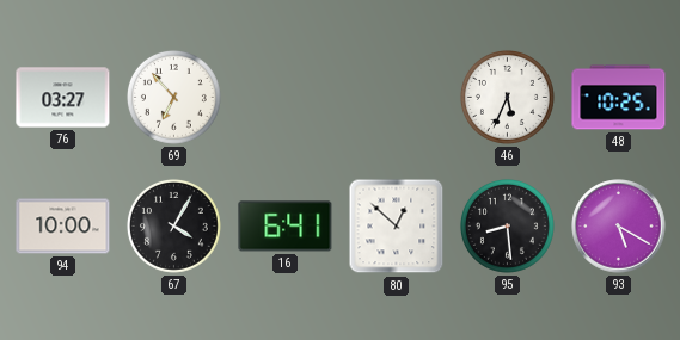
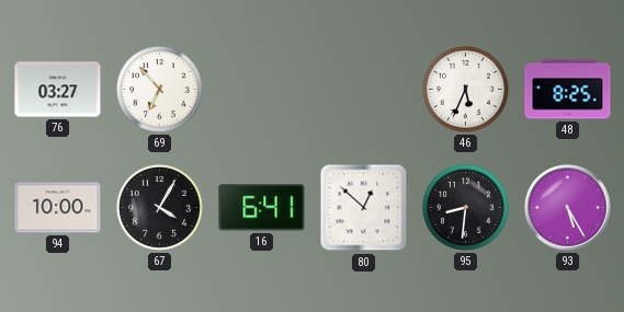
48: 10:25 -> 8:25
95: 8:29 -> 8:31
93: 5:20 -> 5:25
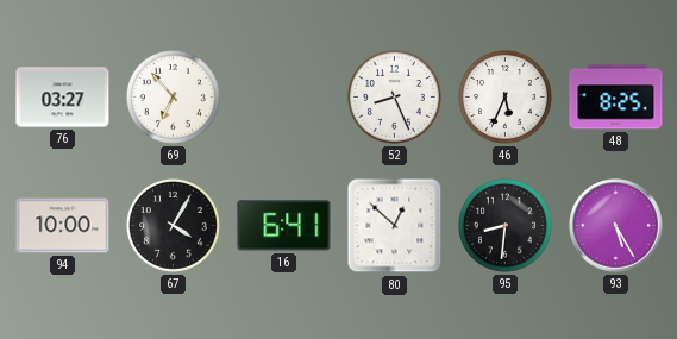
52: none -> 8:26
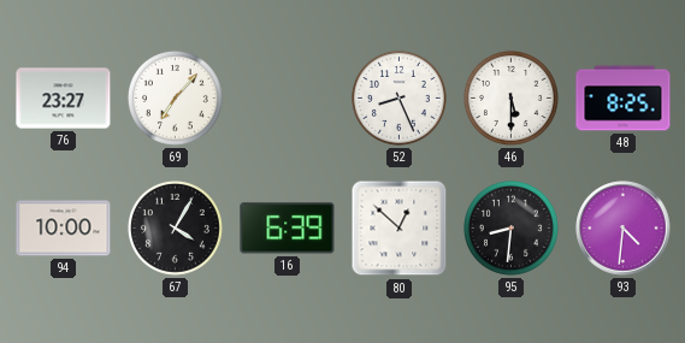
76: 03:27 -> 23:27
69: 6:53 -> 7:07
46: 5:34 -> 5:30
16: 6:41 -> 6:39
93: 5:25 -> 4:31
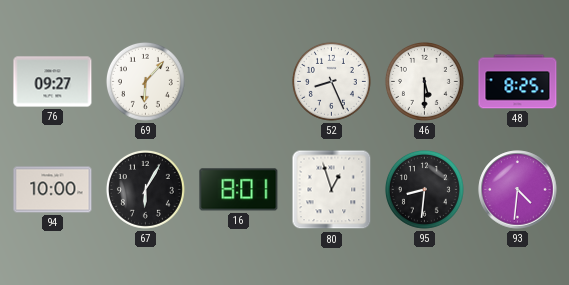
76: 23:27 -> 09:27
69: 7:07 -> 6:07
67: 4:05 -> 6:05
16: 6:39 -> 8:01
80: 12:52 -> 12:57
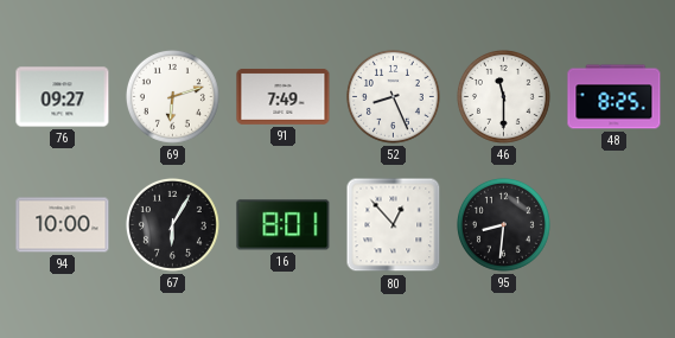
69: 6:07 -> 6:12
91: none -> 7:49
46: 5:30 -> 11:30
80: 12:57 -> 12:53
93: 4:31 -> none
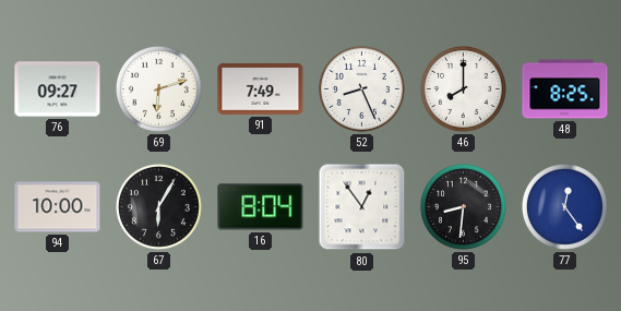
46: 11:30 -> 8:00
16: 8:01 -> 8:04
80: 12:53 -> 12:54
77: none -> 12:24
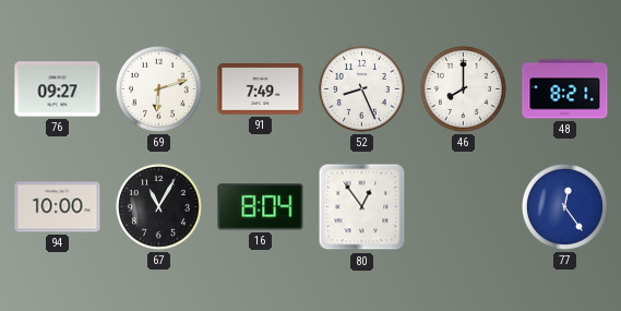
48: 8:25 -> 8:21
67: 6:05 -> 11:05
95: 8:31 -> none
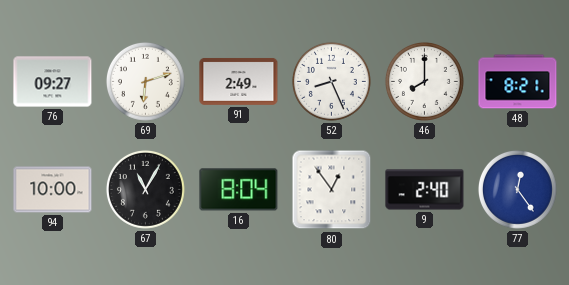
91: 7:49 -> 2:49
9: none -> 2:40
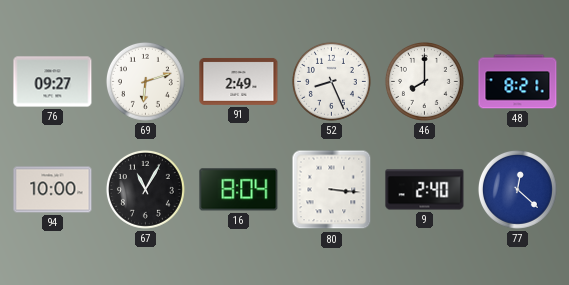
80: 12:54 -> 3:16
77: 12:24 -> 12:22
